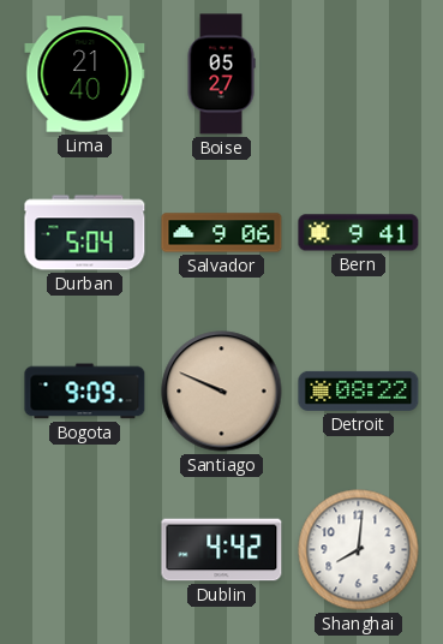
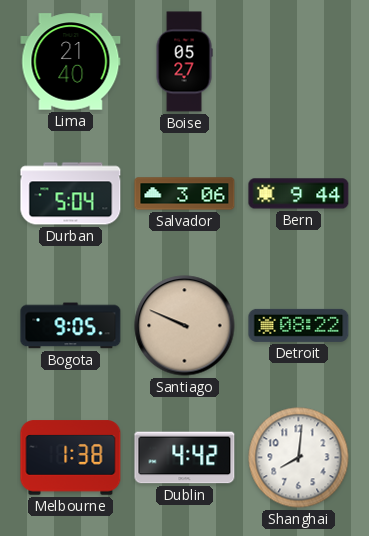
Salvador: 9:06 -> 3:06
Bern: 9:41 -> 9:44
Bogota: 9:09 -> 9:05
Melbourne: none -> 1:38
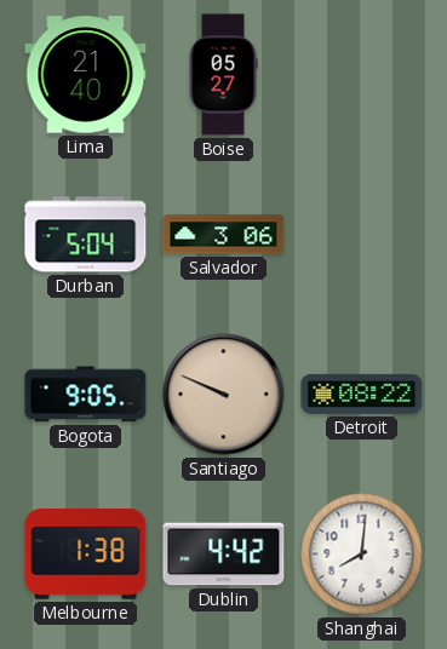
Bern: 9:44 -> none
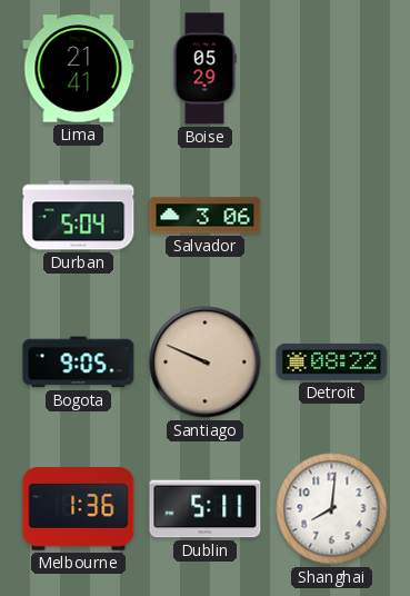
Lima: 21:40 -> 21:41
Boise: 05:27 -> 05:29
Melbourne: 1:38 -> 1:36
Dublin: 4:42 -> 5:11
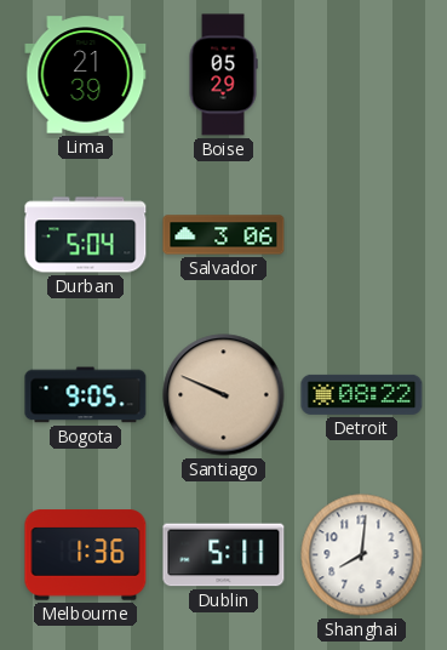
Lima: 21:41 -> 21:39
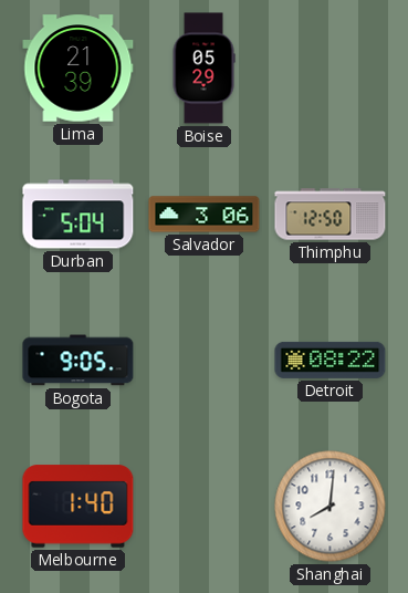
Thimphu: none -> 12:50
Santiago: 9:49 -> none
Melbourne: 1:36 -> 1:40
Dublin: 5:11 -> none
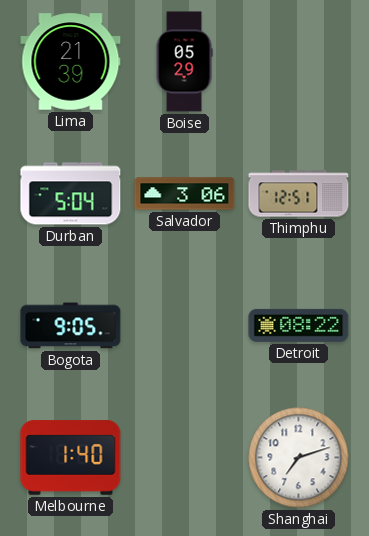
Thimphu: 12:50 -> 12:51
Shanghai: 8:01 -> 7:12
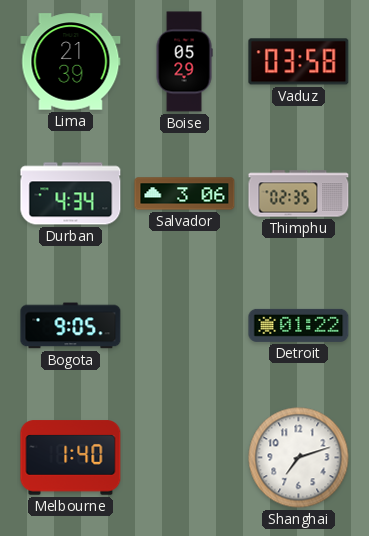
Vaduz: none -> 03:58
Durban: 5:04 -> 4:34
Thimphu: 12:51 -> 02:35
Detroit: 08:22 -> 01:22
